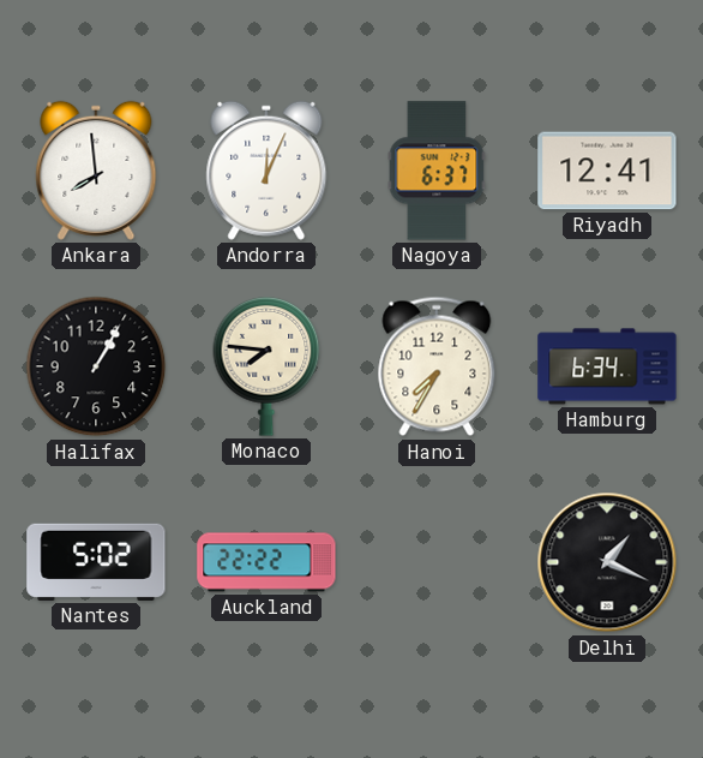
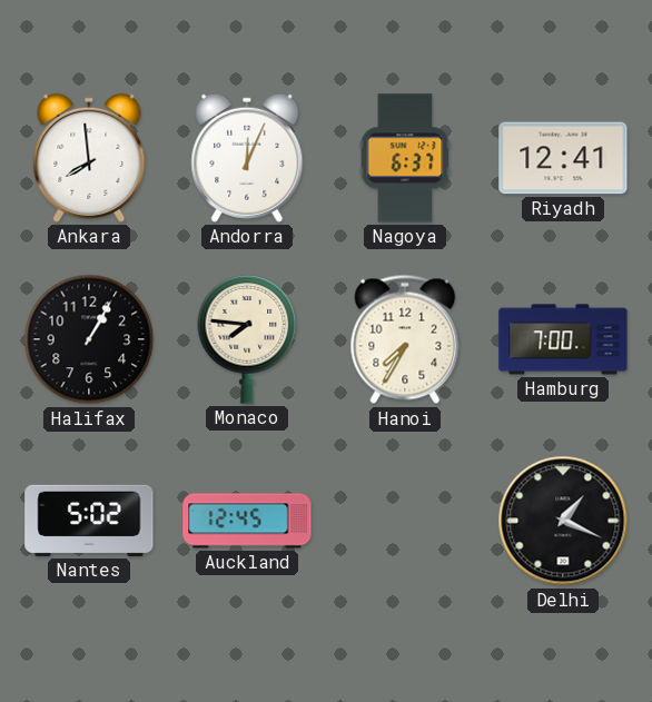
Hamburg: 6:34 -> 7:00
Auckland: 22:22 -> 12:45
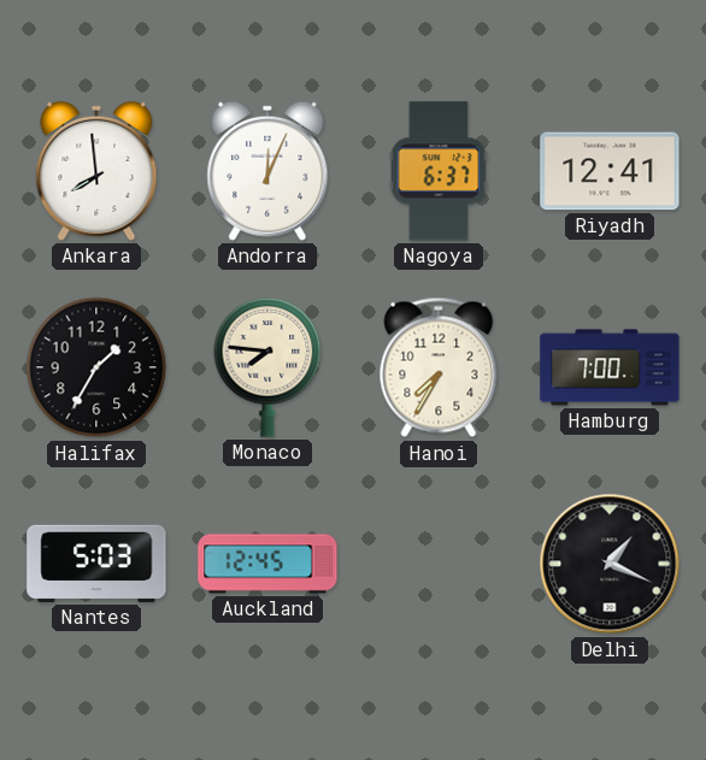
Halifax: 1:05 -> 1:35
Nantes: 5:02 -> 5:03
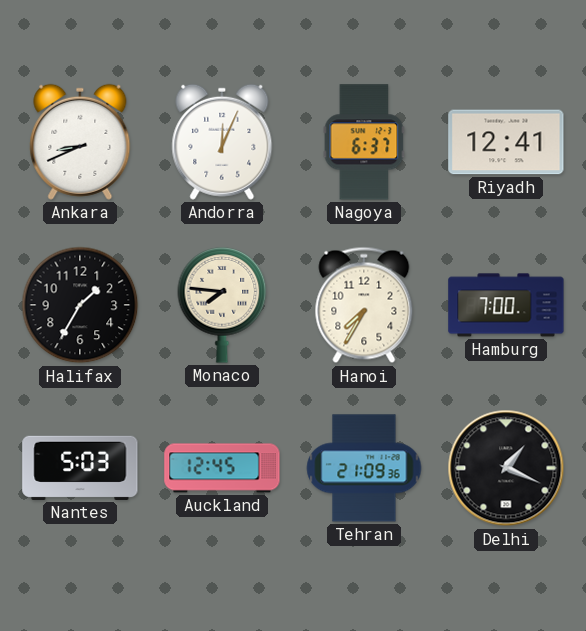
Ankara: 7:59 -> 8:41
Tehran: none -> 21:09
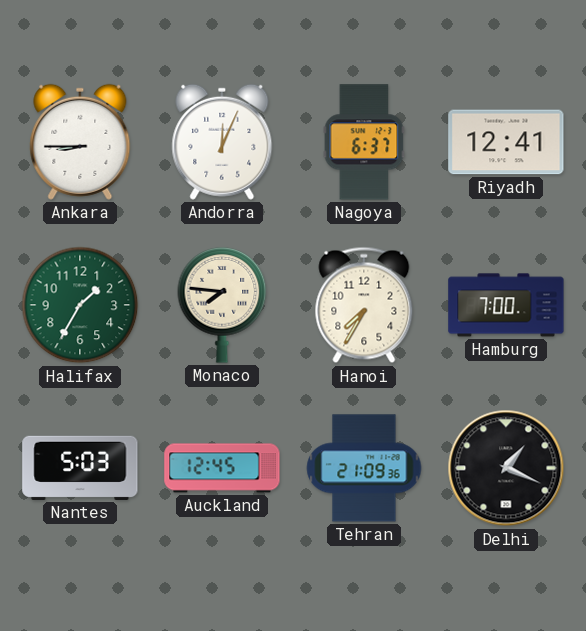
Ankara: 8:41 -> 8:45
Halifax dial: black -> green
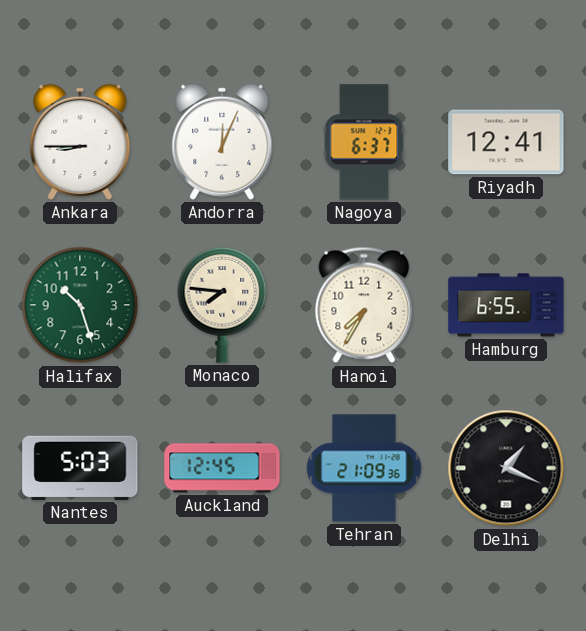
Halifax: 1:35 -> 10:27
Hamburg: 7:00 -> 6:55
